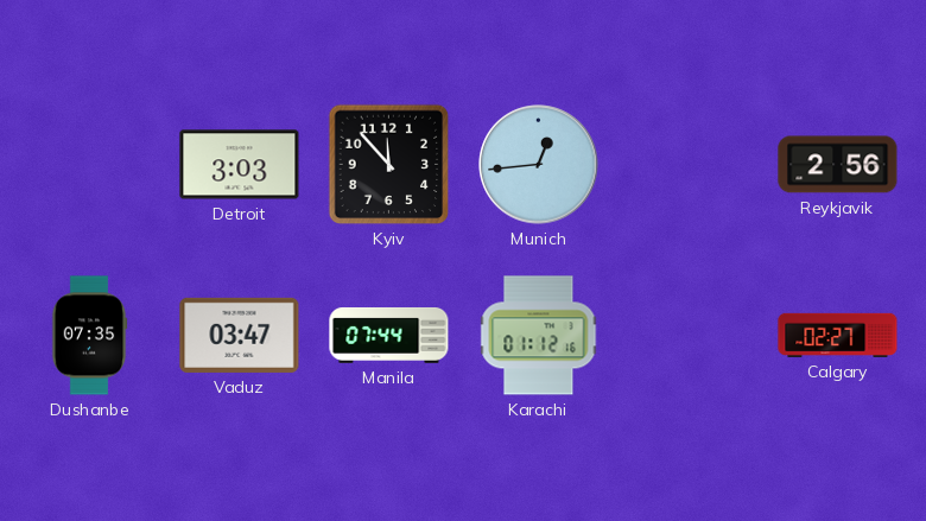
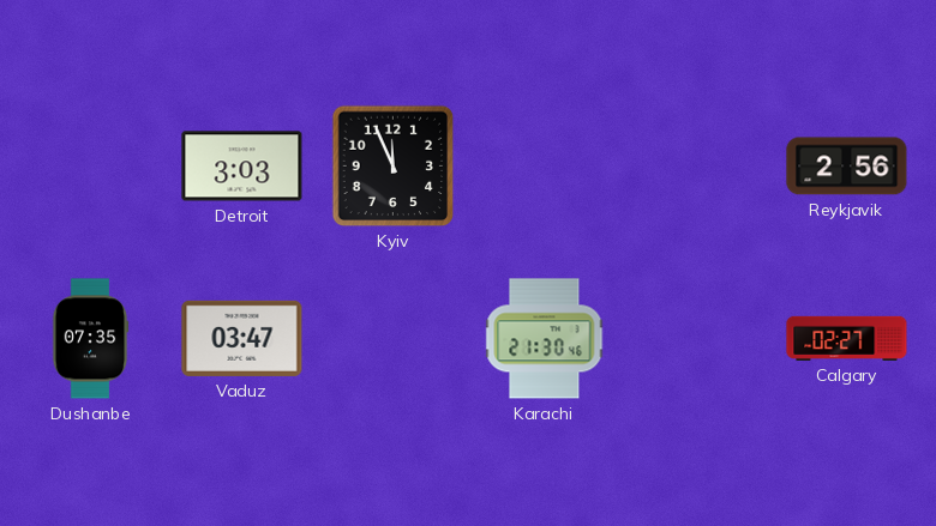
Kyiv: 11:53 -> 11:56
Munich: 12:44 -> none
Manila: 07:44 -> none
Karachi: 01:12 -> 21:30
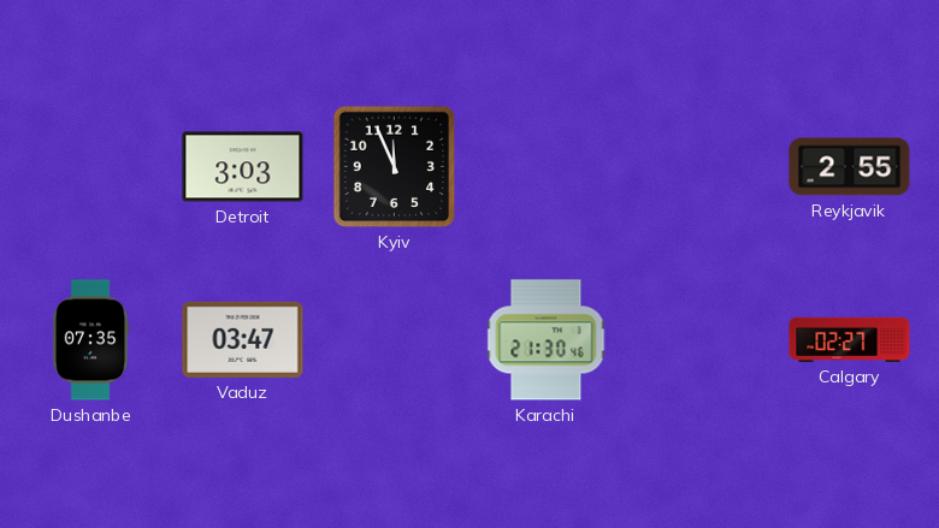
Reykjavik: 2:56 -> 2:55
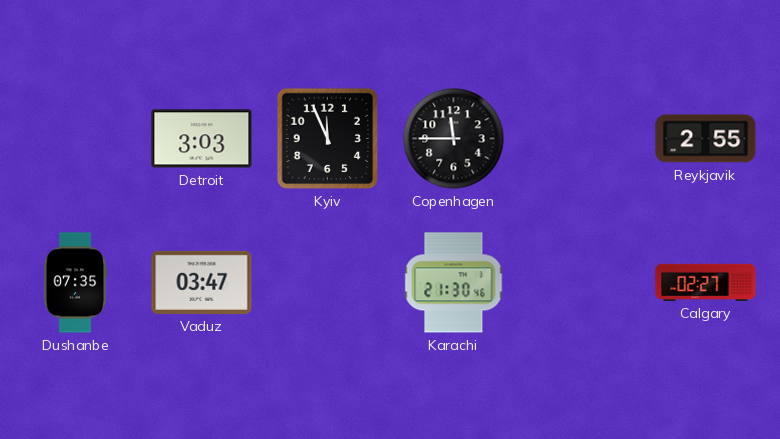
Copenhagen: none -> 11:45
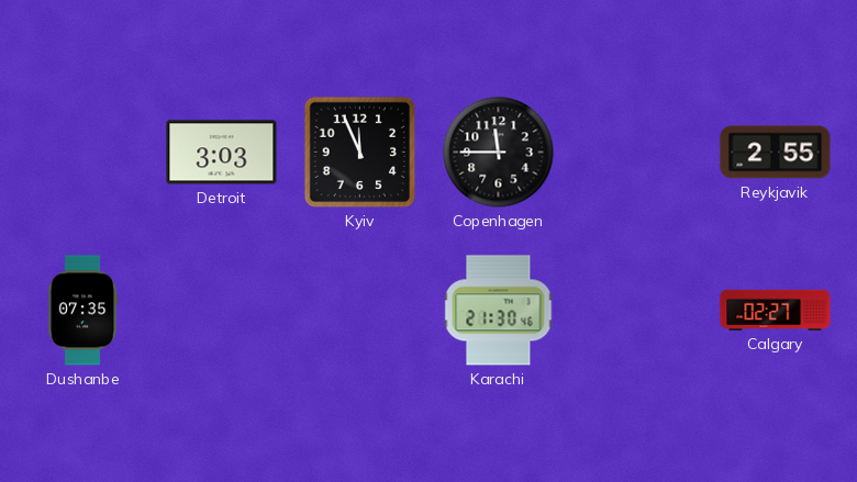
Vaduz: 03:47 -> none
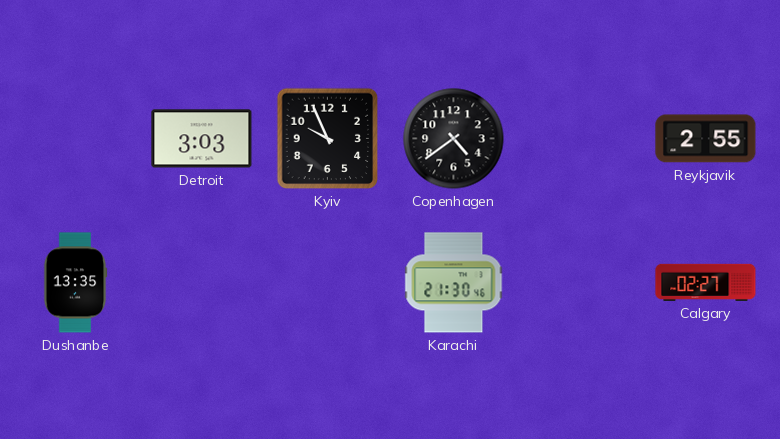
Kyiv: 11:56 -> 9:56
Copenhagen: 11:45 -> 4:39
Dushanbe: 07:35 -> 13:35
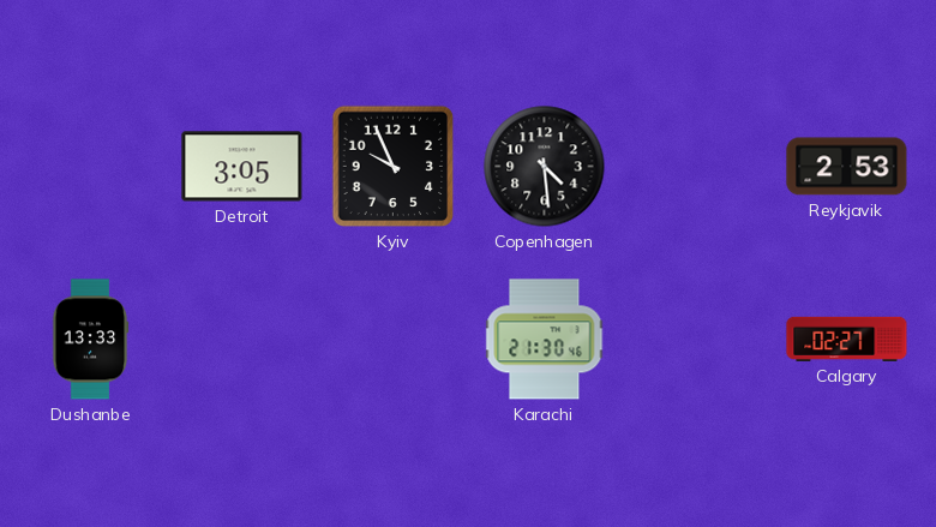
Detroit: 3:03 -> 3:05
Copenhagen: 4:39 -> 4:29
Reykjavik: 2:55 -> 2:53
Dushanbe: 13:35 -> 13:33
